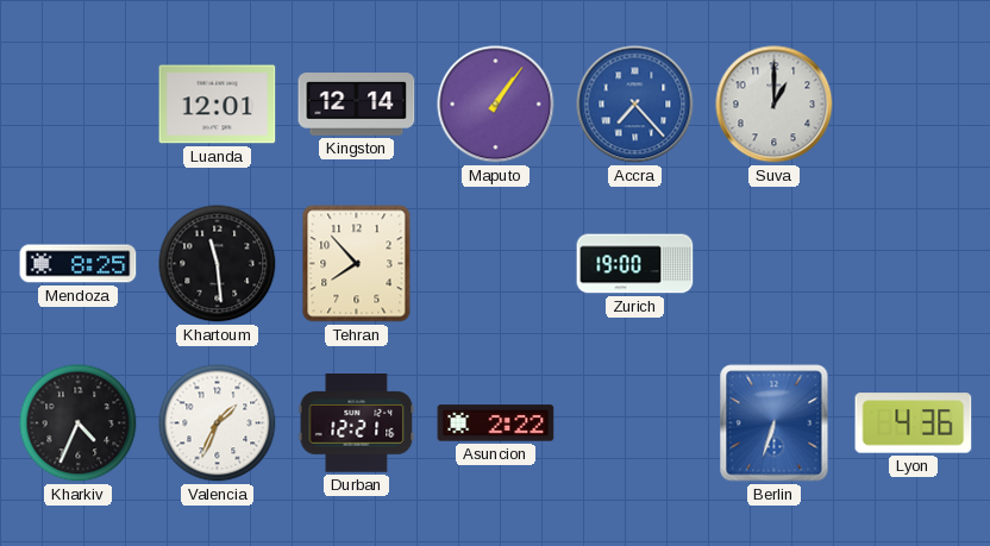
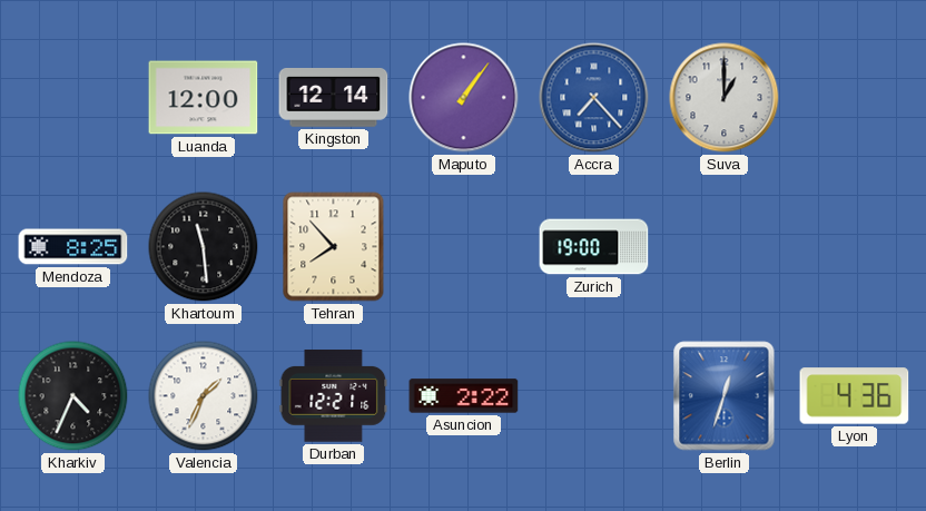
Luanda: 12:01 -> 12:00
Berlin: 6:33 -> 12:33
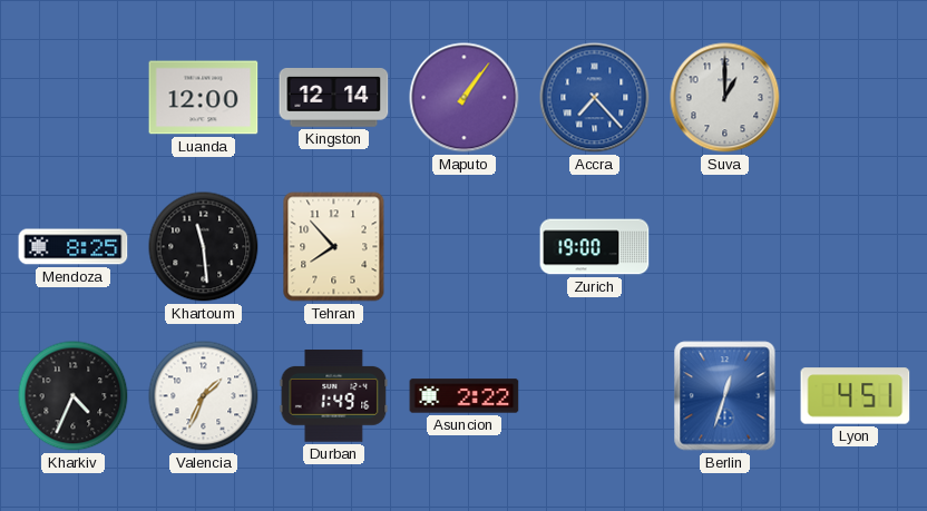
Durban: 12:21 -> 1:49
Lyon: 4:36 -> 4:51
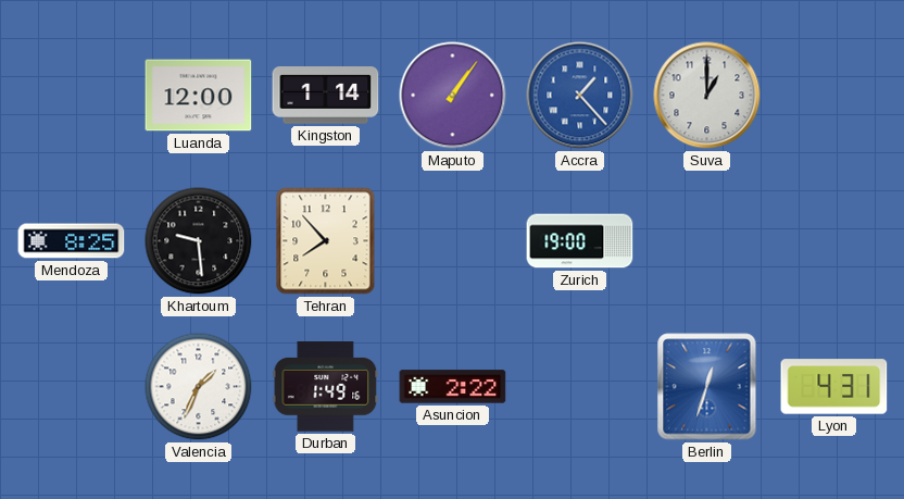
Kingston: 12:14 -> 1:14
Accra: 7:23 -> 1:23
Khartoum: 11:29 -> 9:29
Kharkiv: 4:34 -> none
Lyon: 4:51 -> 4:31
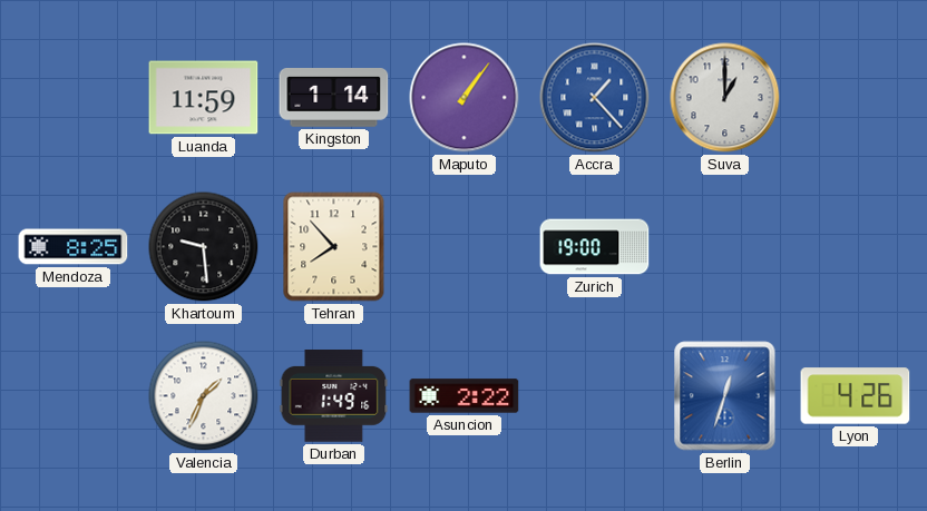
Luanda: 12:00 -> 11:59
Lyon: 4:31 -> 4:26
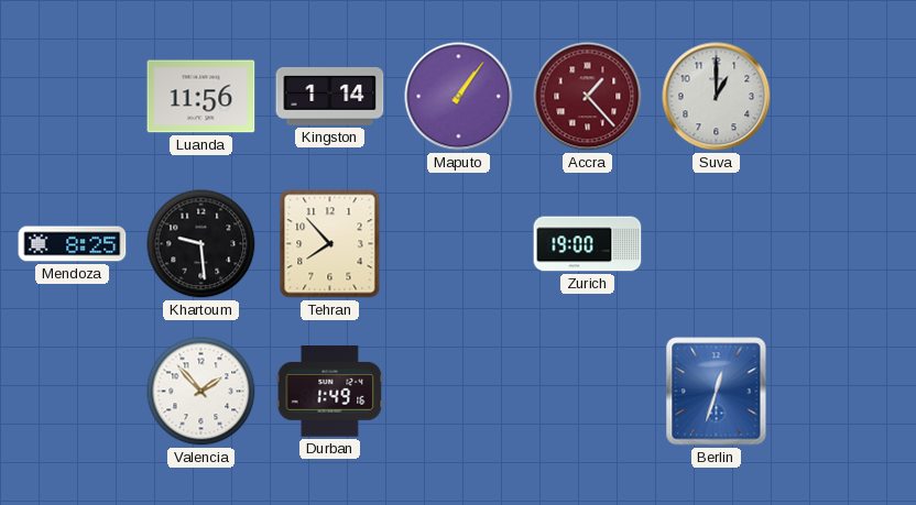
Luanda: 11:59 -> 11:56
Accra dial: blue -> burgundy
Valencia: 1:34 -> 1:53
Asuncion: 2:22 -> none
Lyon: 4:26 -> none
